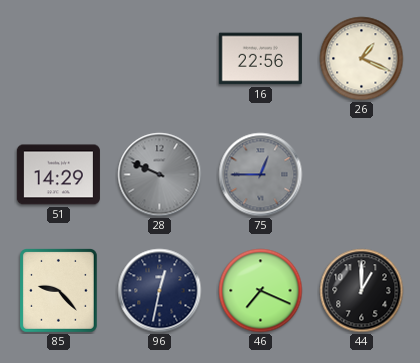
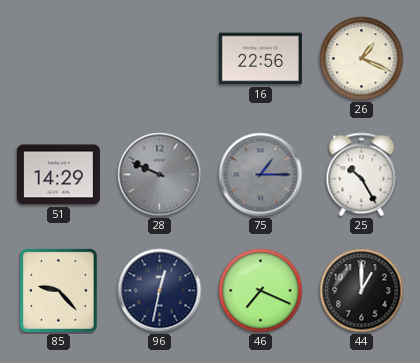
75: 12:45 -> 1:15
25: none -> 10:25
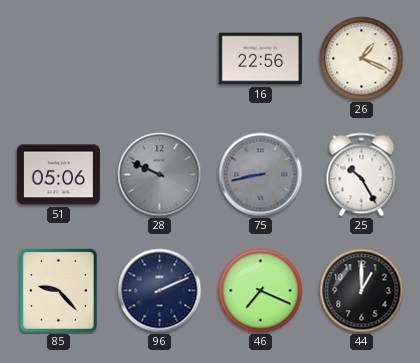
51: 14:29 -> 05:06
75: 1:15 -> 8:43
96: 12:32 -> 2:11
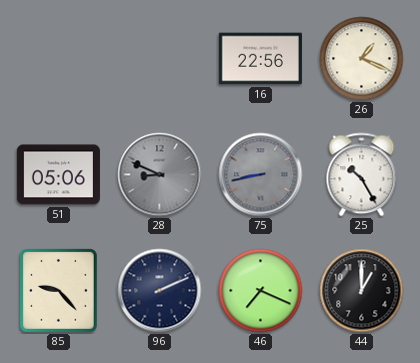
28: 9:49 -> 8:49
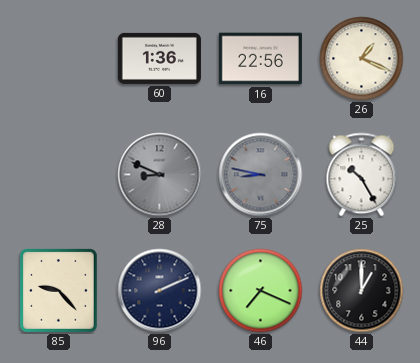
60: none -> 1:36
51: 05:06 -> none
75: 8:43 -> 8:47
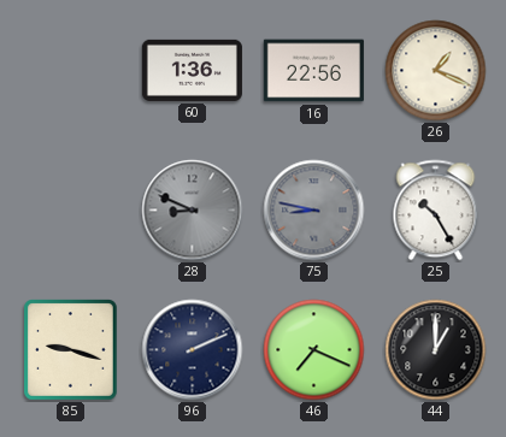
85: 9:23 -> 9:18
